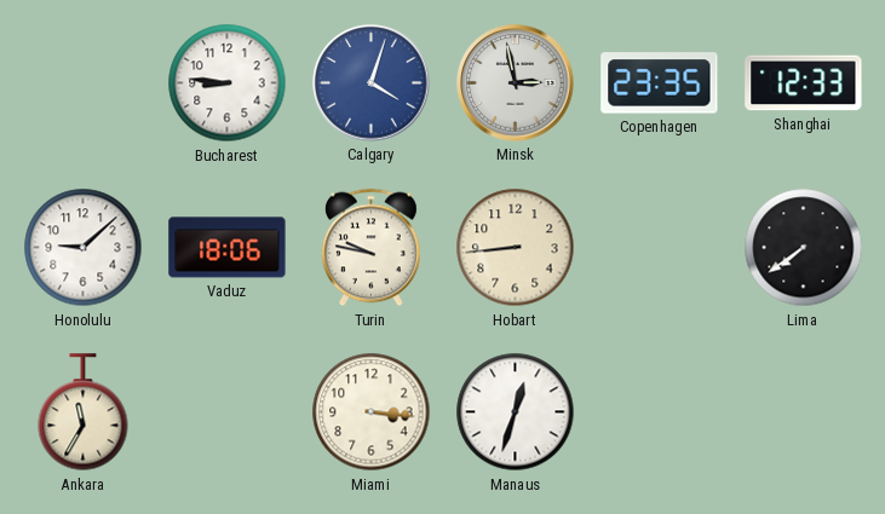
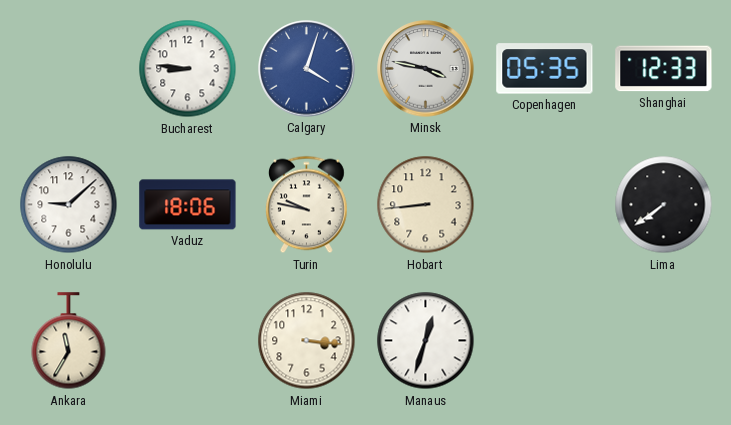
Minsk: 2:58 -> 3:47
Copenhagen: 23:35 -> 05:35
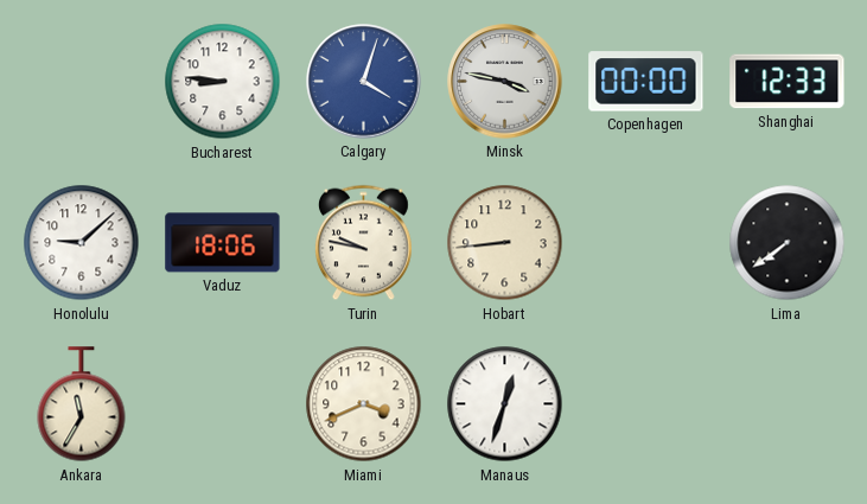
Copenhagen: 05:35 -> 00:00
Miami: 3:16 -> 3:41
